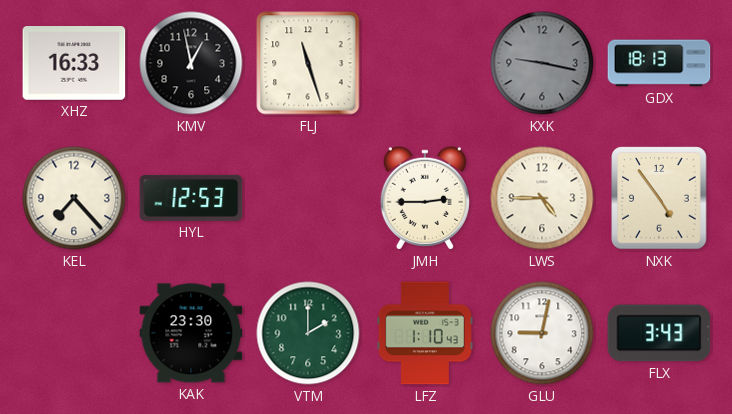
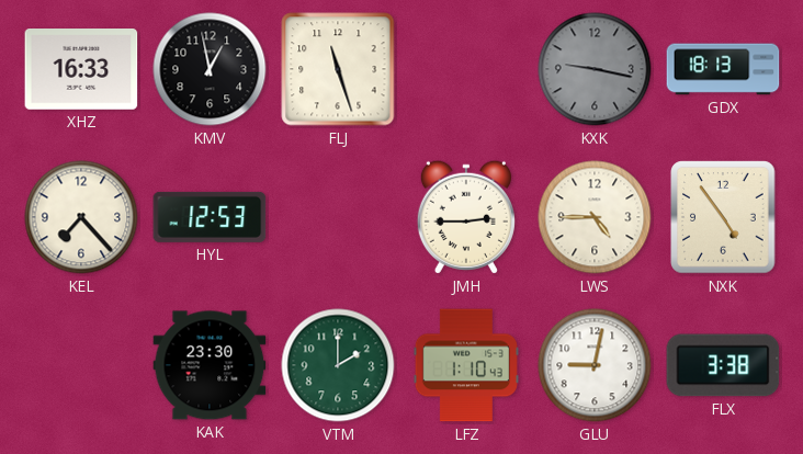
FLX: 3:43 -> 3:38
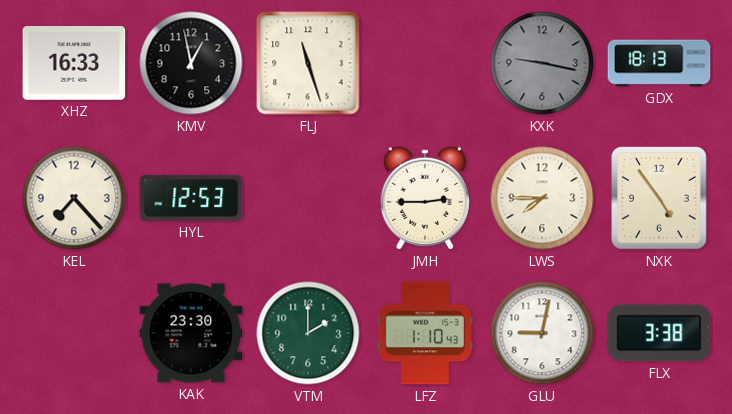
LWS: 4:45 -> 7:45
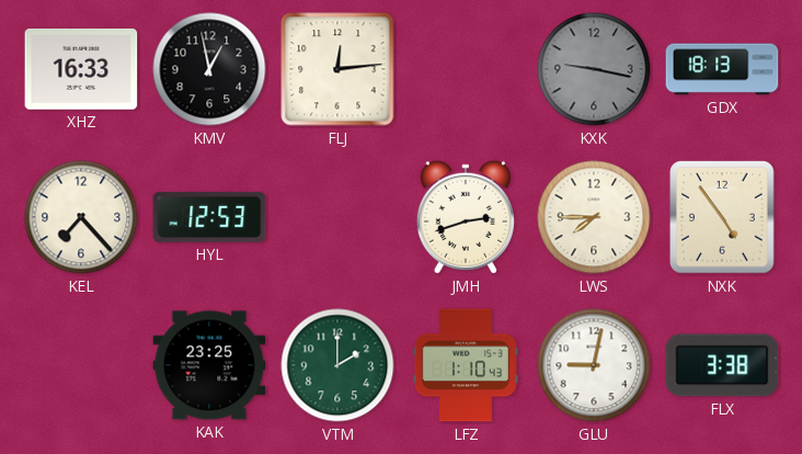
FLJ: 11:27 -> 12:14
JMH: 2:45 -> 2:42
KAK: 23:30 -> 23:25
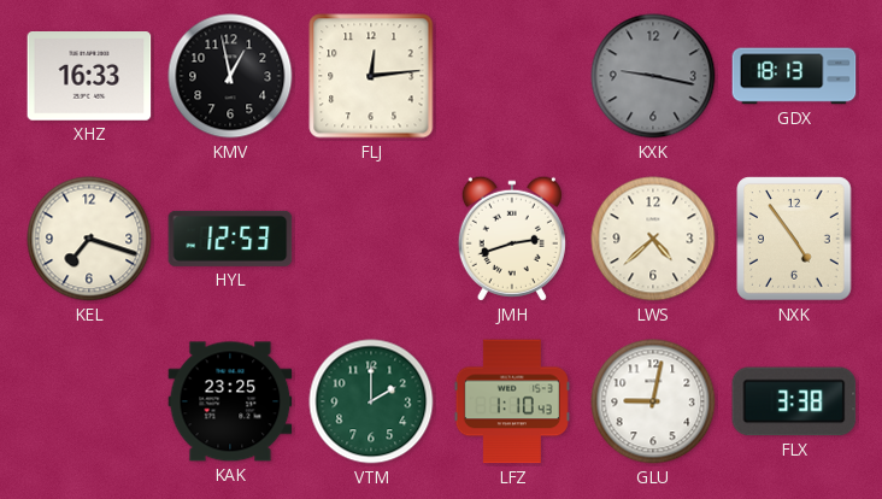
KEL: 7:23 -> 7:18
LWS: 7:45 -> 4:38
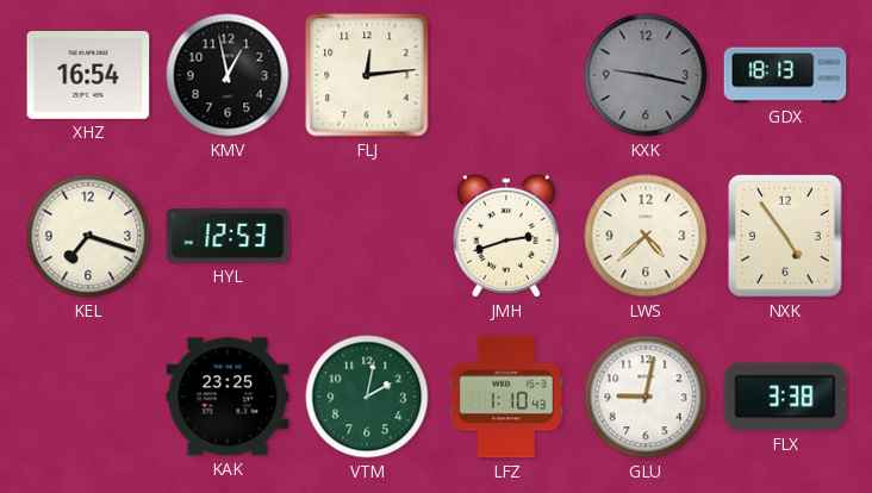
XHZ: 16:33 -> 16:54
VTM: 2:00 -> 2:02
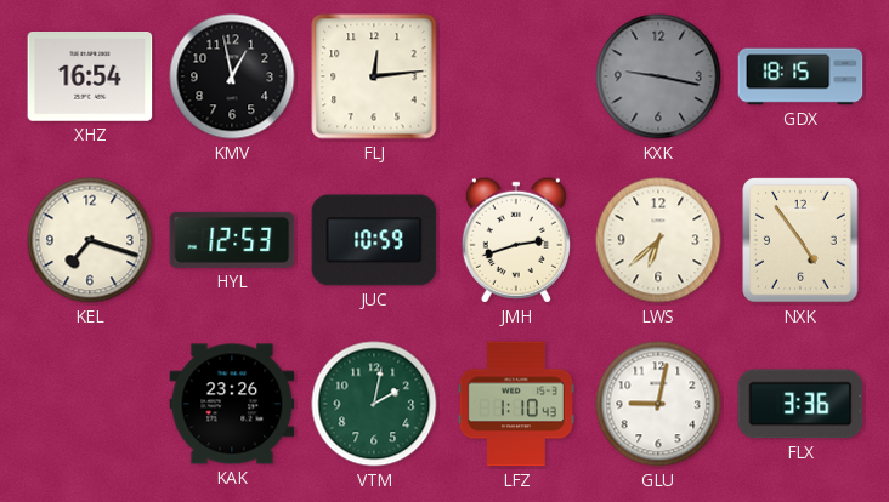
GDX: 18:13 -> 18:15
JUC: none -> 10:59
LWS: 4:38 -> 6:38
KAK: 23:25 -> 23:26
FLX: 3:38 -> 3:36
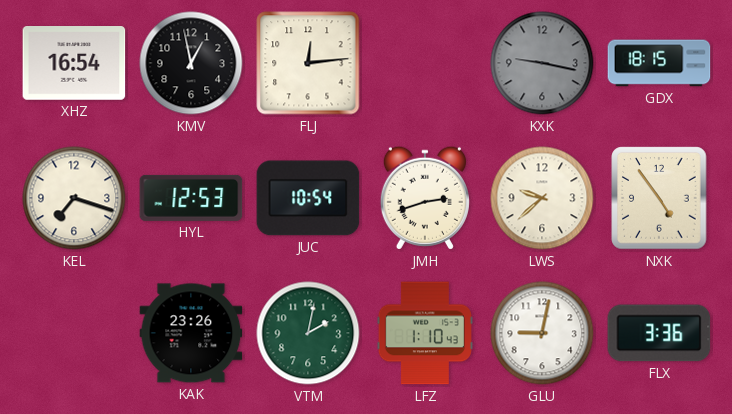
JUC: 10:59 -> 10:54
LWS: 6:38 -> 9:38
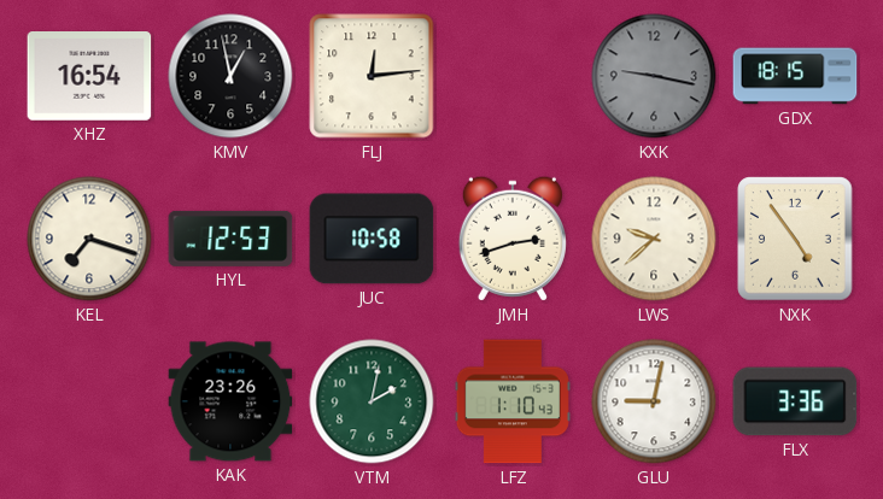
JUC: 10:54 -> 10:58
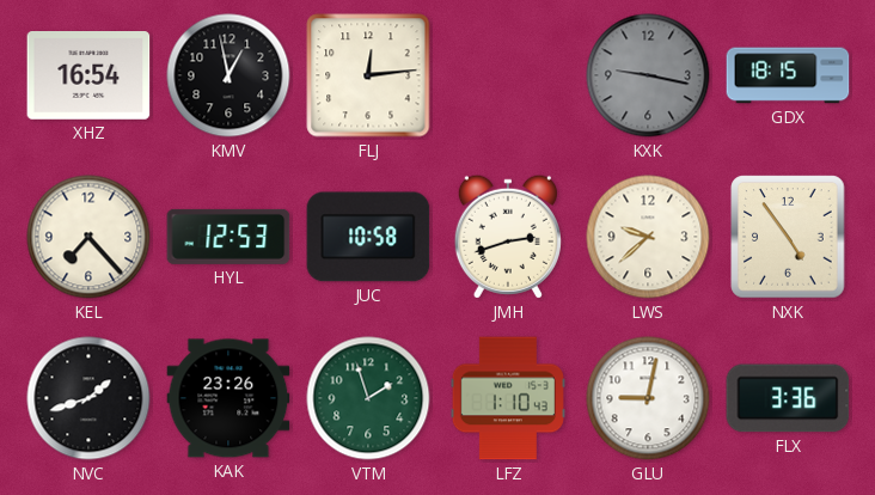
KEL: 7:18 -> 7:23
NVC: none -> 1:42
VTM: 2:02 -> 1:57
